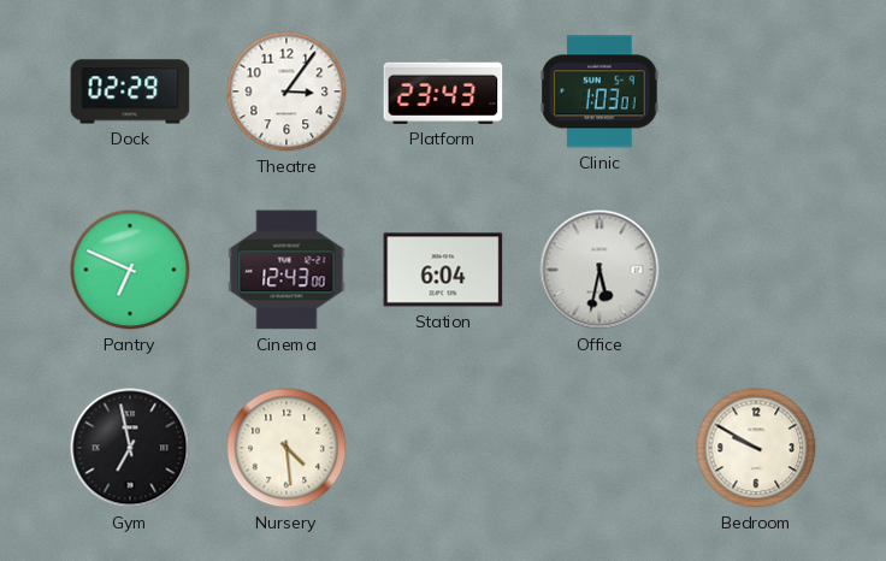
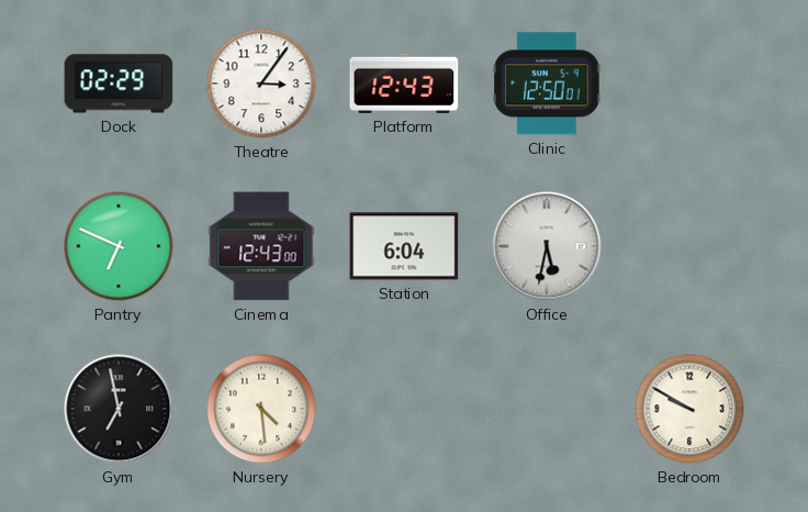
Platform: 23:43 -> 12:43
Clinic: 1:03 -> 12:50
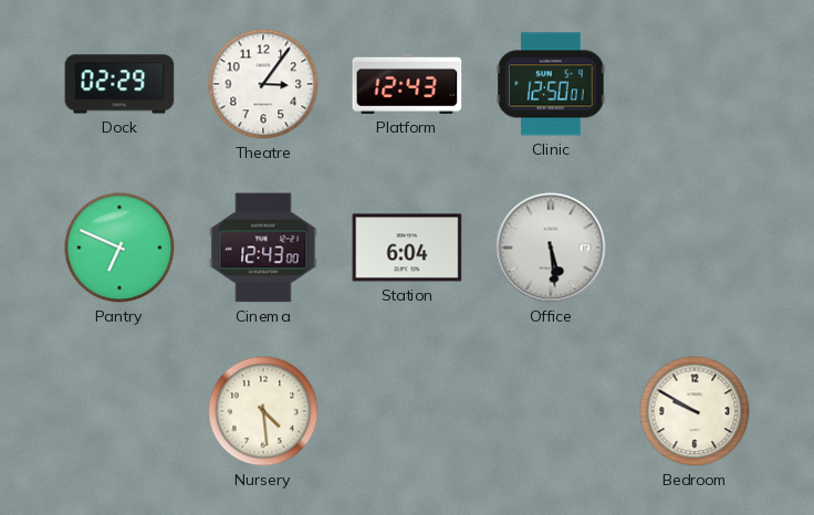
Office: 5:32 -> 5:29
Gym: 6:58 -> none
